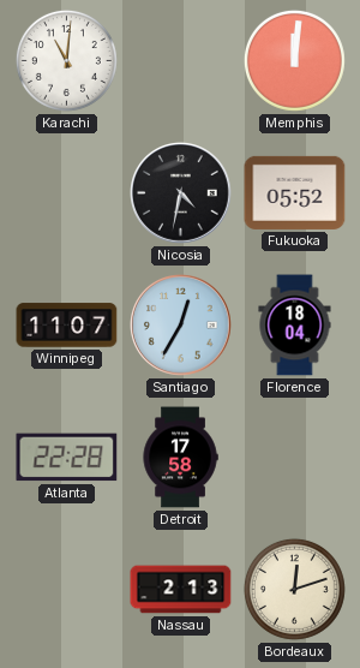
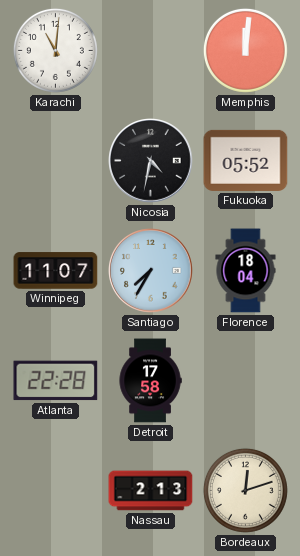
Santiago: 12:35 -> 7:35
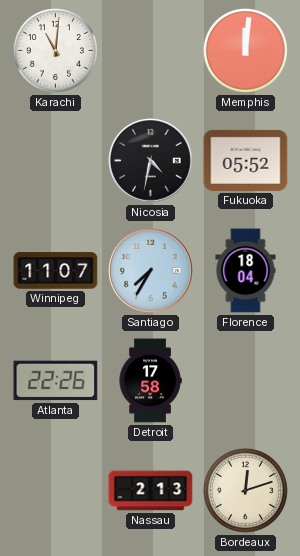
Atlanta: 22:28 -> 22:26
